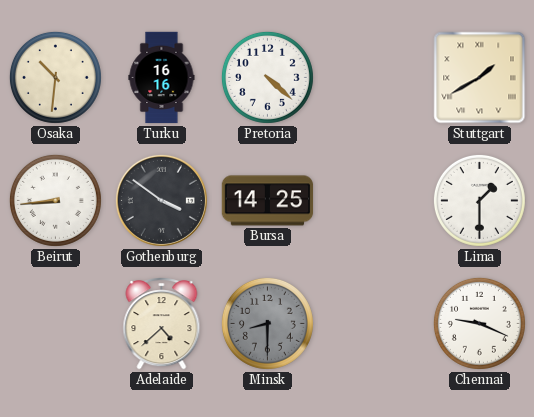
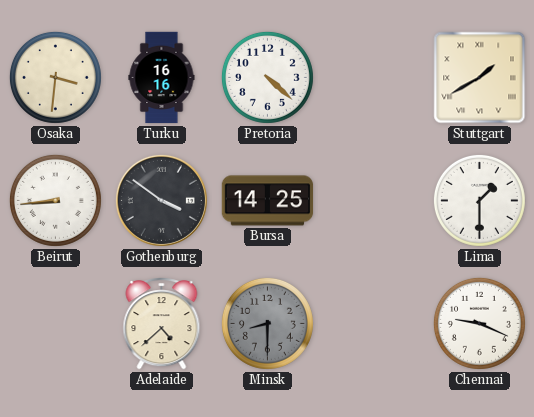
Osaka: 10:31 -> 3:31
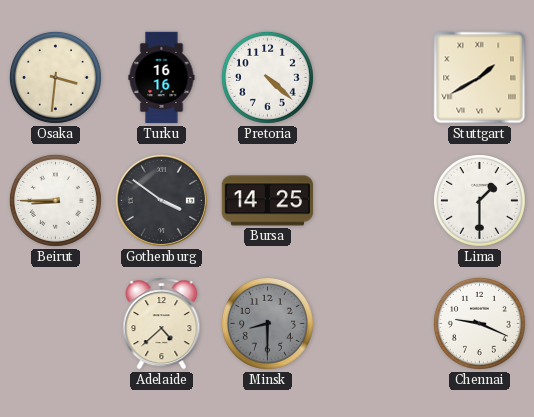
Beirut: 8:44 -> 8:45
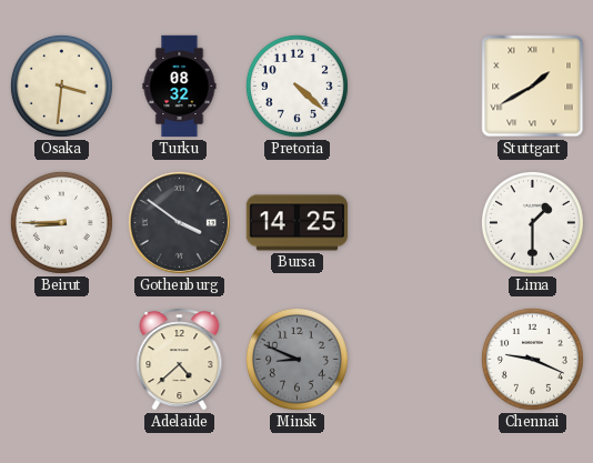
Turku: 16:16 -> 08:32
Minsk: 8:30 -> 8:49
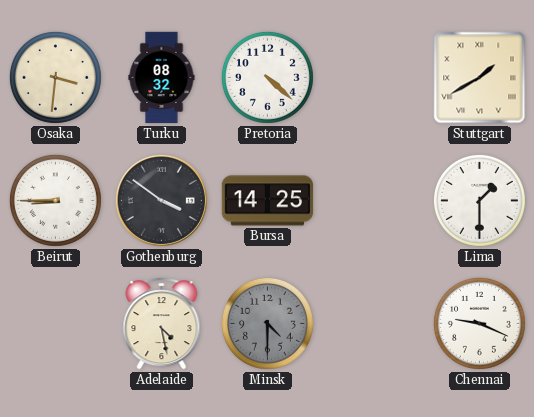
Adelaide: 4:38 -> 4:28
Minsk: 8:49 -> 4:30
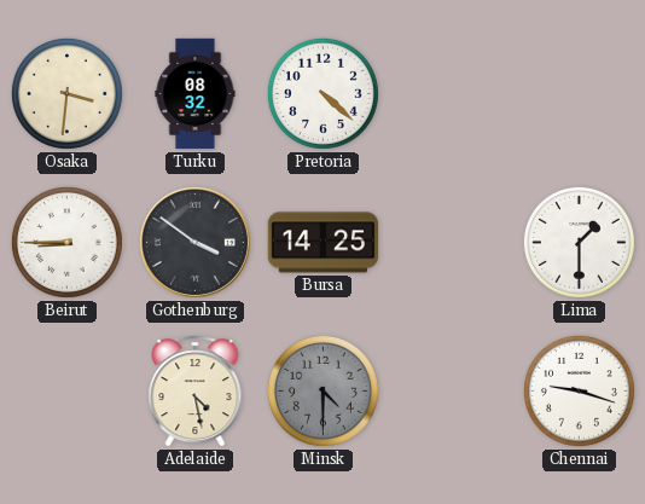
Stuttgart: 1:40 -> none
Chennai: 9:19 -> 9:18
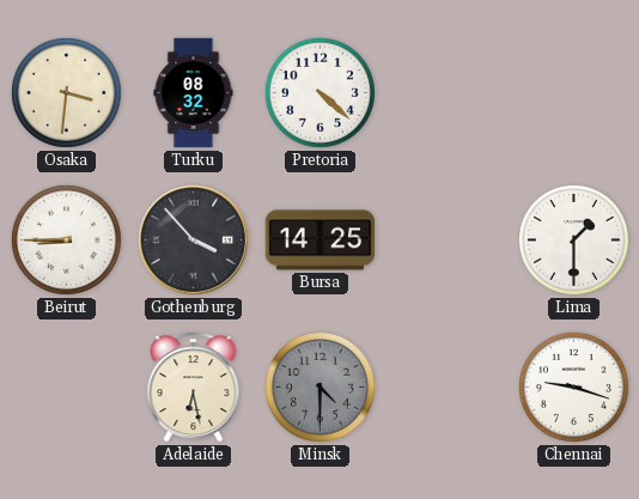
Gothenburg: 3:51 -> 3:53
Adelaide: 4:28 -> 6:28
